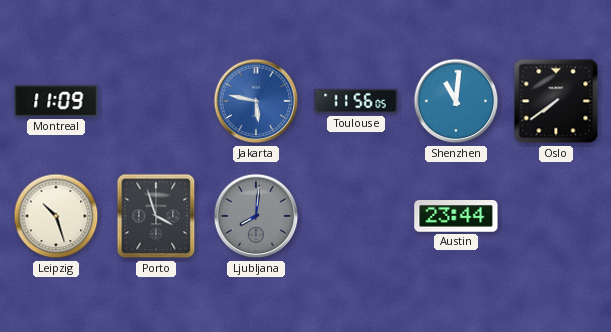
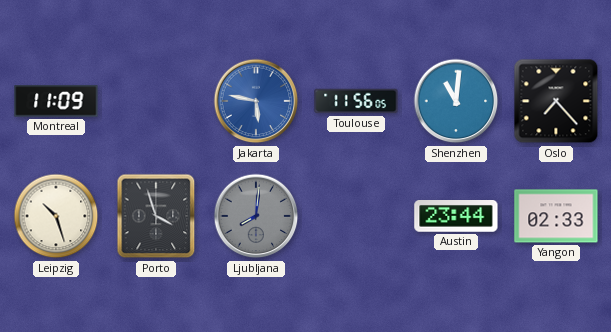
Oslo: 7:39 -> 7:23
Yangon: none -> 02:33
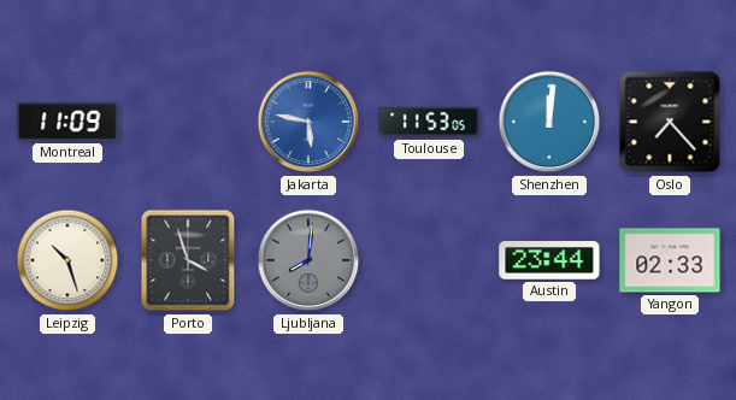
Toulouse: 11:56 -> 11:53
Shenzhen: 11:01 -> 12:01
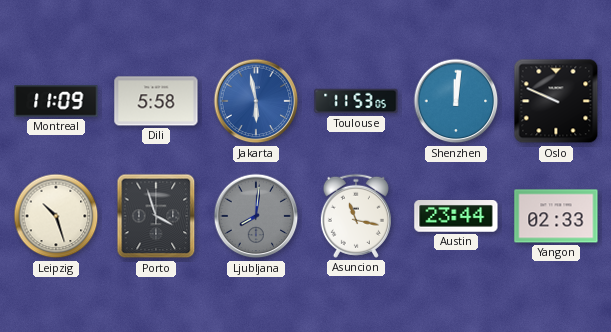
Dili: none -> 5:58
Jakarta: 5:47 -> 5:58
Oslo: 7:23 -> 9:49
Asuncion: none -> 11:17
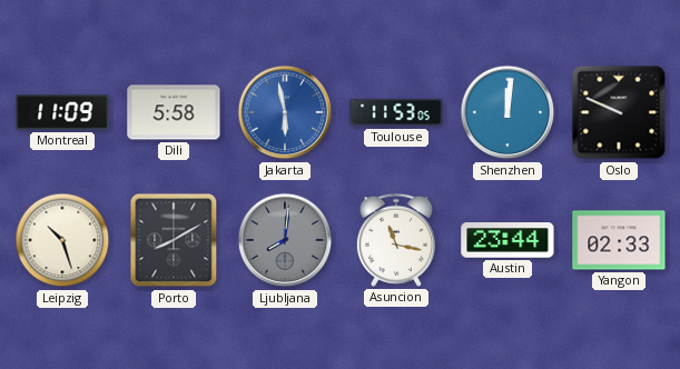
Porto: 3:57 -> 8:10
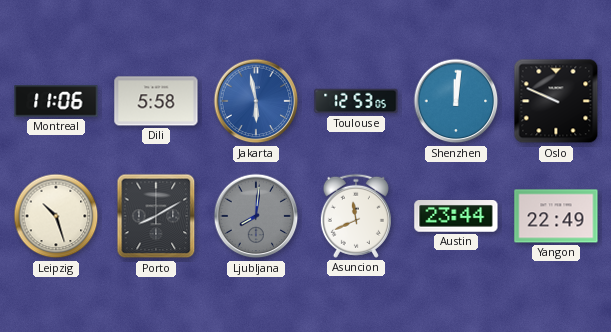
Montreal: 11:09 -> 11:06
Toulouse: 11:53 -> 12:53
Asuncion: 11:17 -> 11:41
Yangon: 02:33 -> 22:49
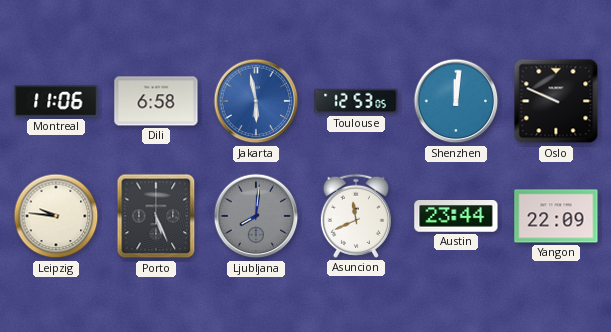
Dili: 5:58 -> 6:58
Leipzig: 10:27 -> 9:46
Porto: 8:10 -> 5:26
Yangon: 22:49 -> 22:09
